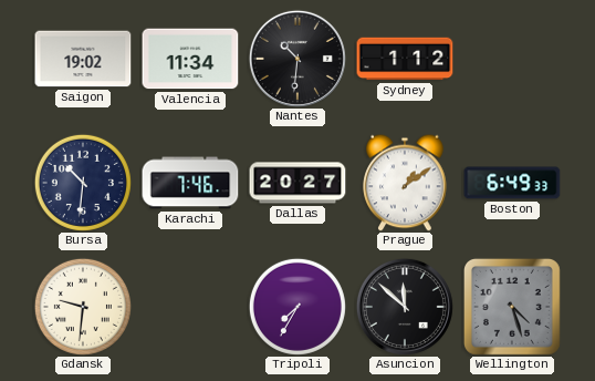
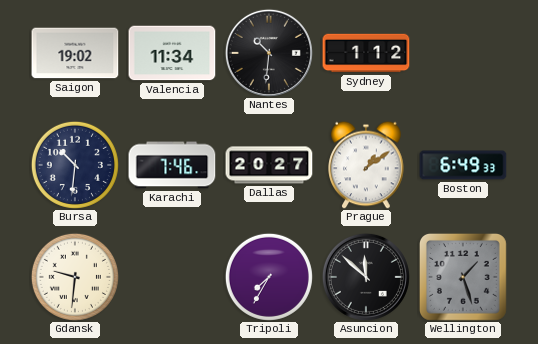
Wellington: 4:27 -> 1:27
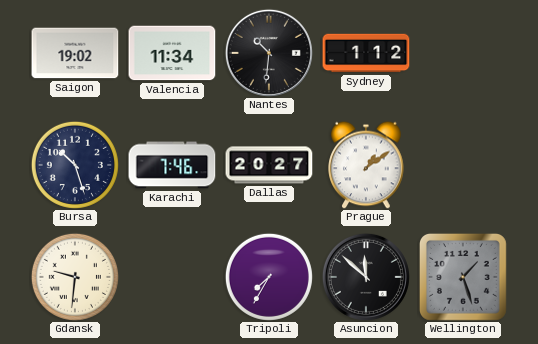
Bursa: 10:31 -> 10:27
Boston: 6:49 -> none
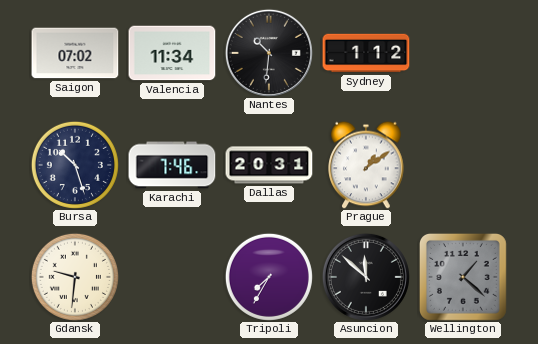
Saigon: 19:02 -> 07:02
Dallas: 20:27 -> 20:31
Wellington: 1:27 -> 1:22
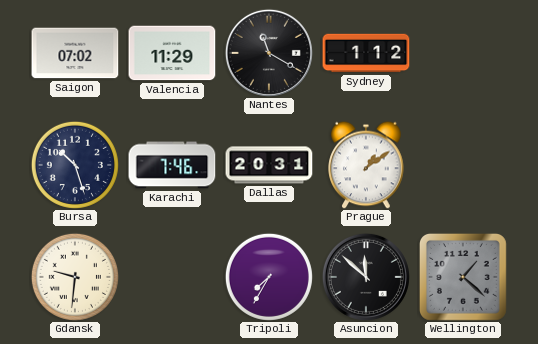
Valencia: 11:34 -> 11:29
Nantes: 10:31 -> 11:20
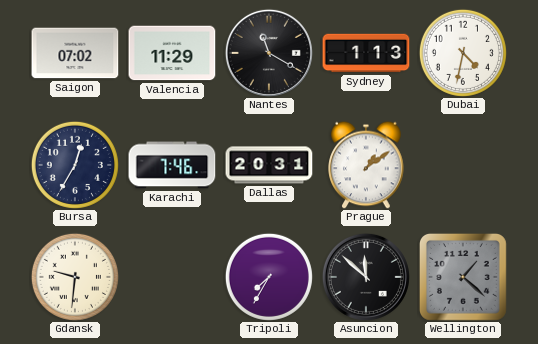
Sydney: 1:12 -> 1:13
Dubai: none -> 4:32
Bursa: 10:27 -> 12:35
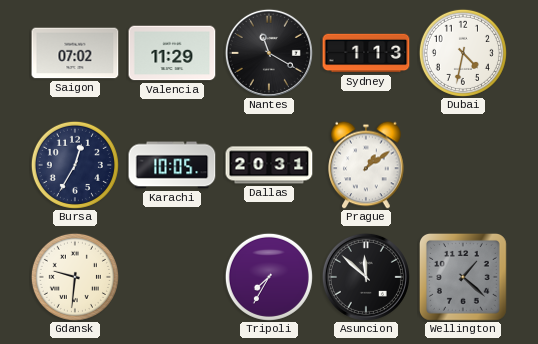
Karachi: 7:46 -> 10:05
